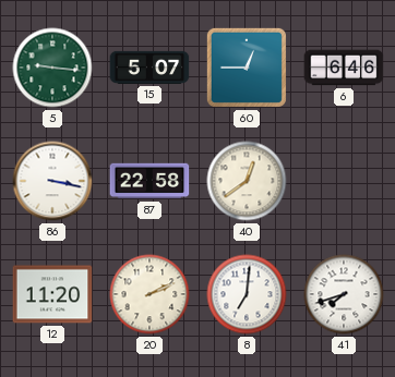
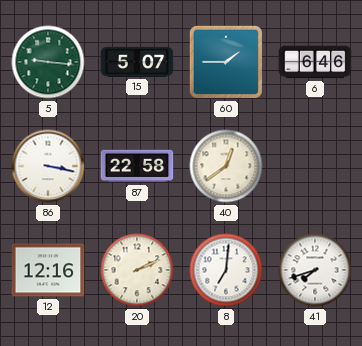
60: 12:45 -> 1:45
12: 11:20 -> 12:16
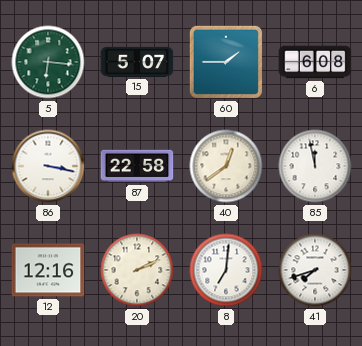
5: 9:16 -> 6:16
6: 6:46 -> 6:08
85: none -> 11:58
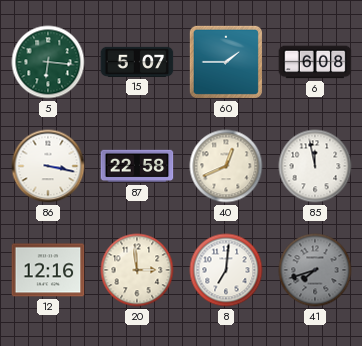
40: 12:39 -> 12:41
20: 2:11 -> 2:59
41 dial: white -> grey
